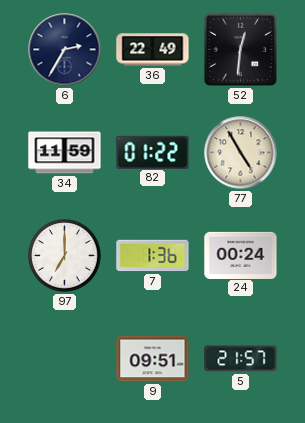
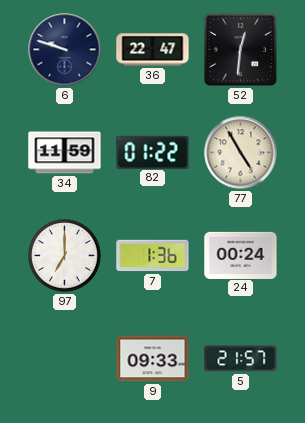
6: 2:35 -> 9:48
36: 22:49 -> 22:47
9: 09:51 -> 09:33
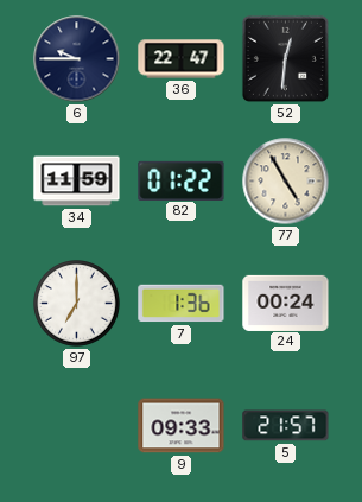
6: 9:48 -> 9:45
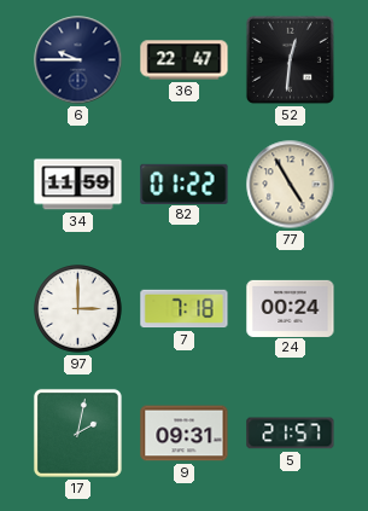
97: 7:00 -> 3:00
7: 1:36 -> 7:18
17: none -> 2:02
9: 09:33 -> 09:31
